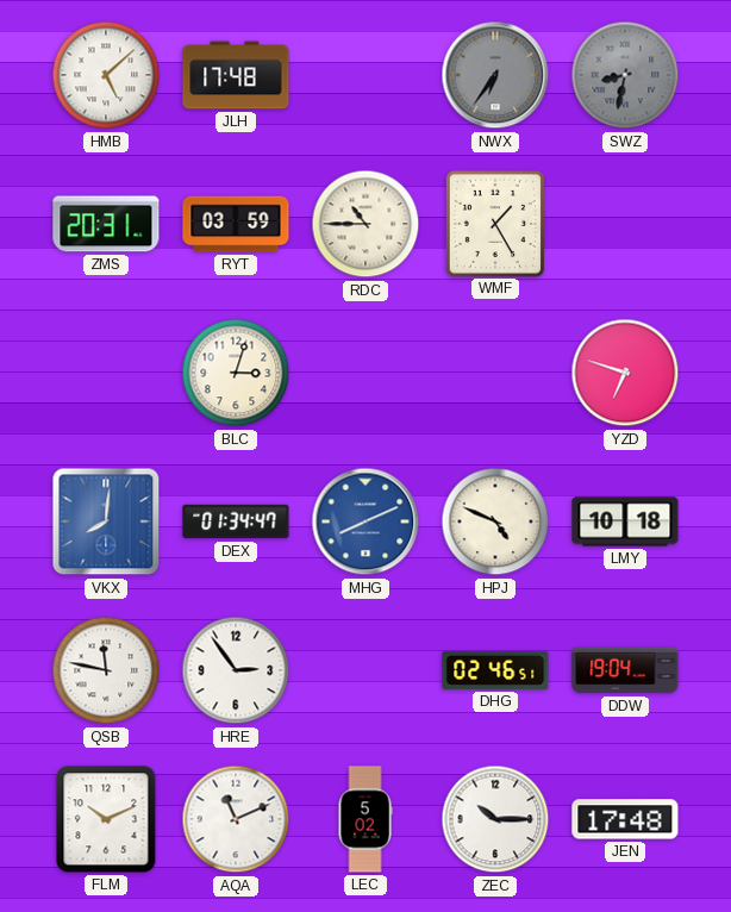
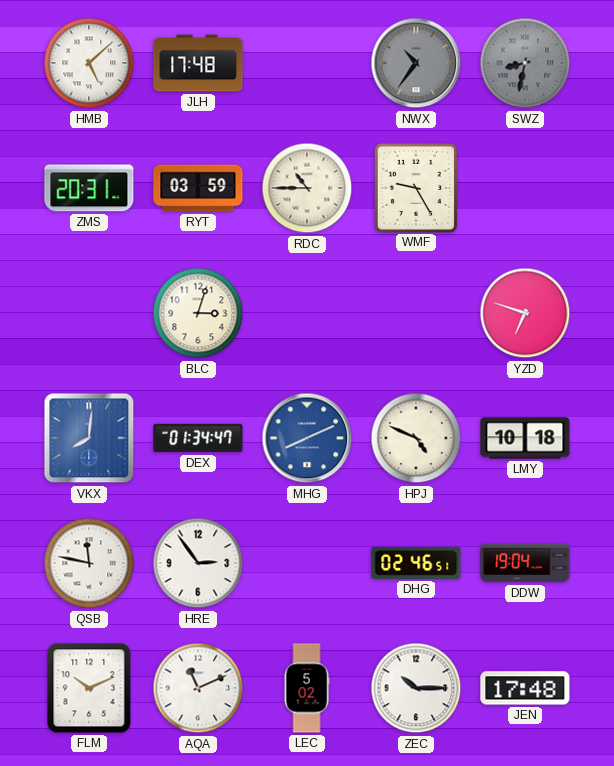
NWX: 6:36 -> 10:36
WMF: 1:25 -> 9:25
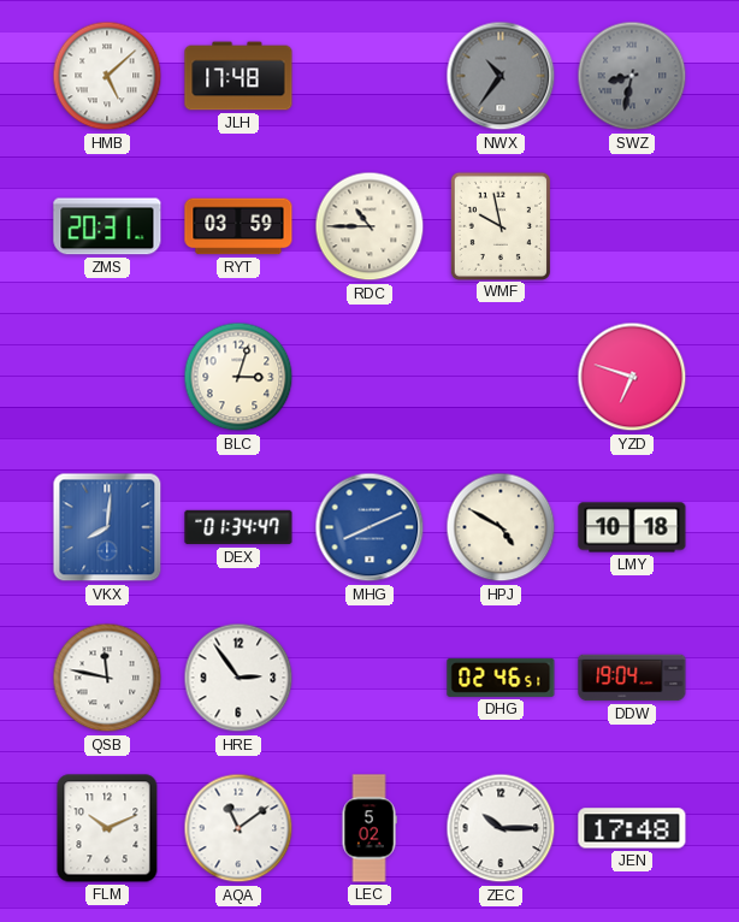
WMF: 9:25 -> 9:58
HPJ: 4:49 -> 4:50
AQA: 11:11 -> 11:09
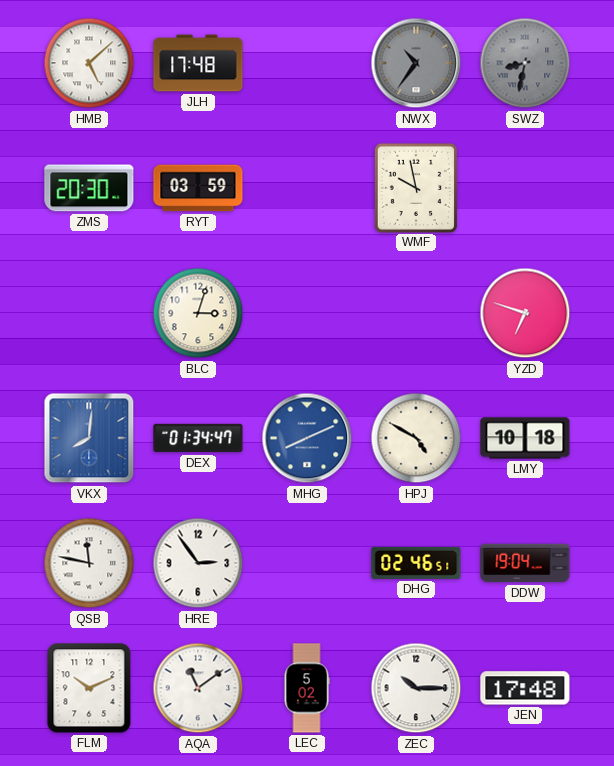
ZMS: 20:31 -> 20:30
RDC: 10:45 -> none
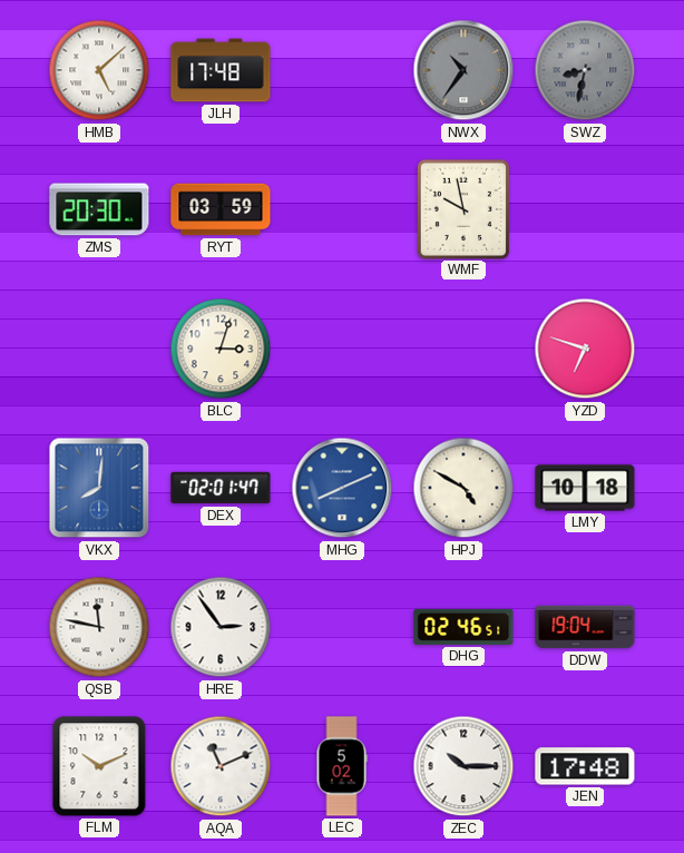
DEX: 01:34 -> 02:01
AQA: 11:09 -> 11:11
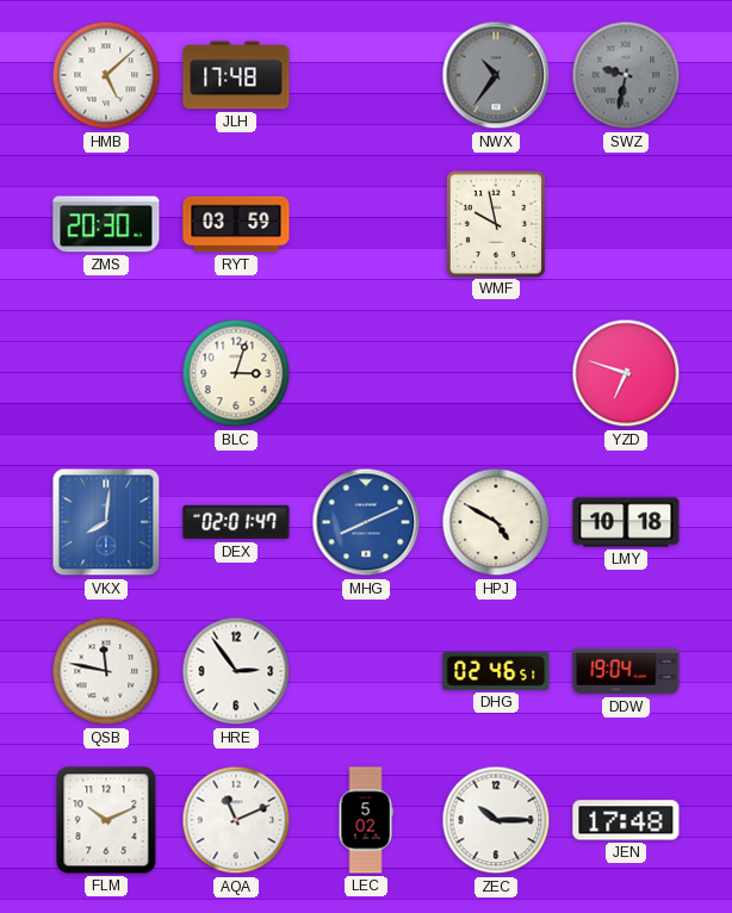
SWZ: 8:32 -> 9:32
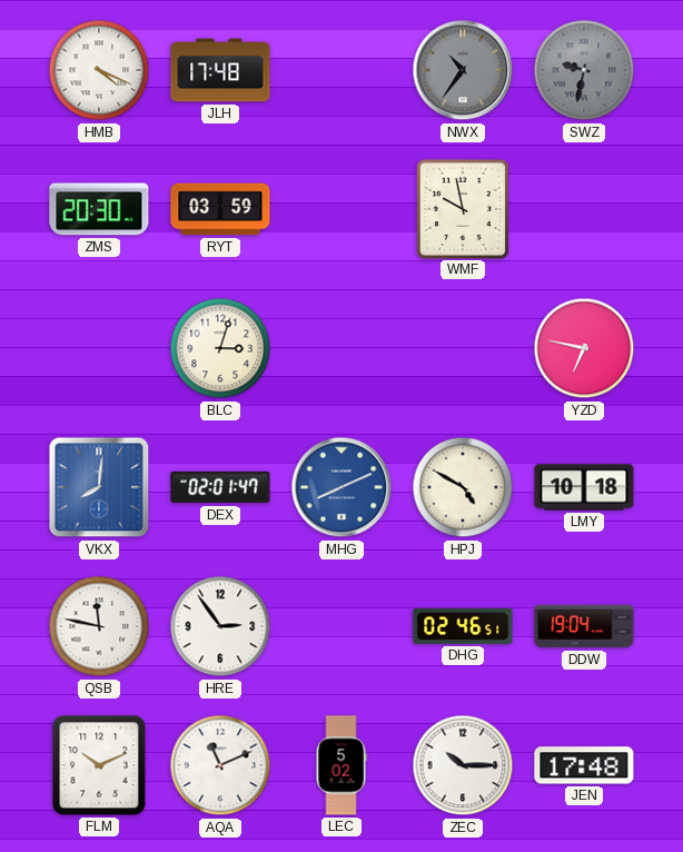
HMB: 5:08 -> 4:19
YZD: 6:48 -> 6:47
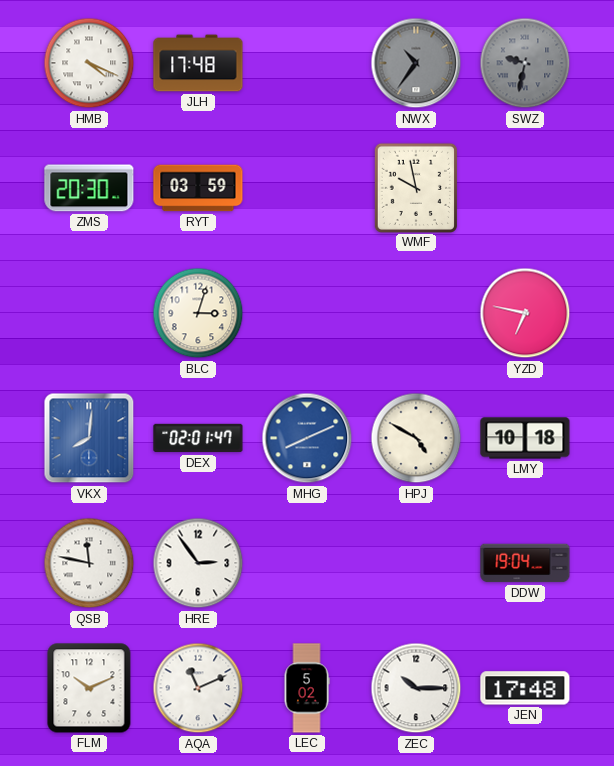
DHG: 02:46 -> none
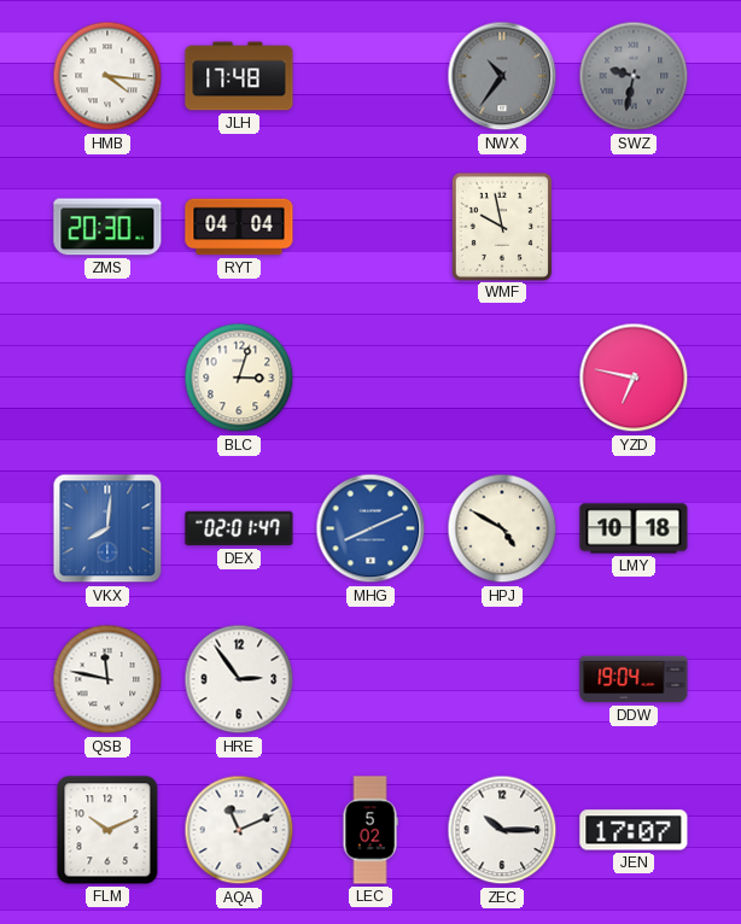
HMB: 4:19 -> 4:16
RYT: 03:59 -> 04:04
JEN: 17:48 -> 17:07
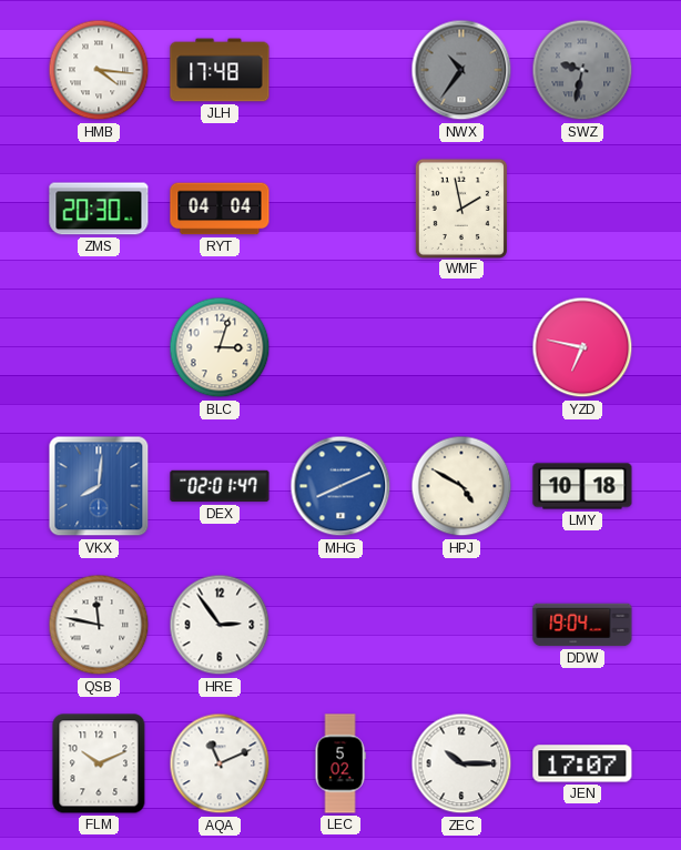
WMF: 9:58 -> 1:58
